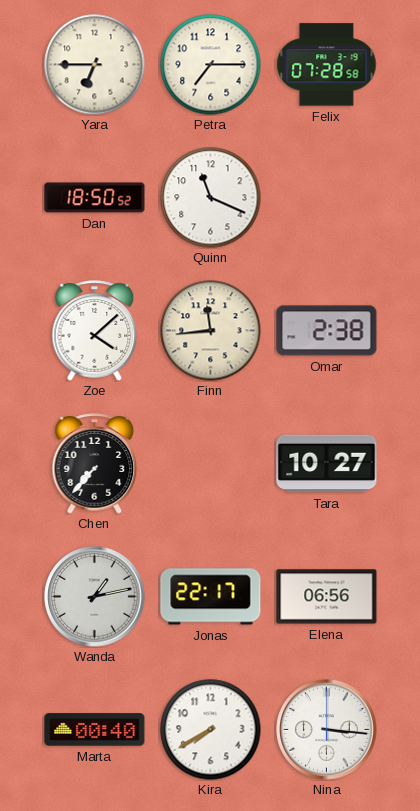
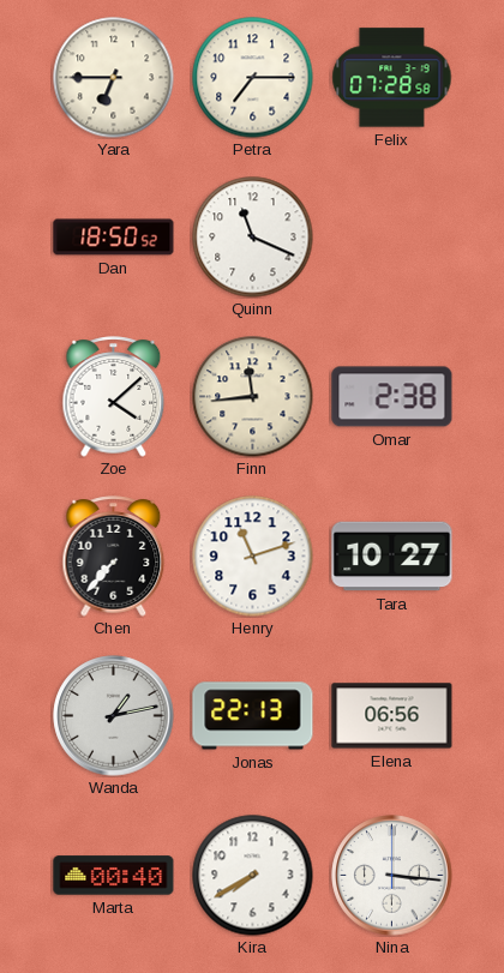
Henry: none -> 11:12
Jonas: 22:17 -> 22:13
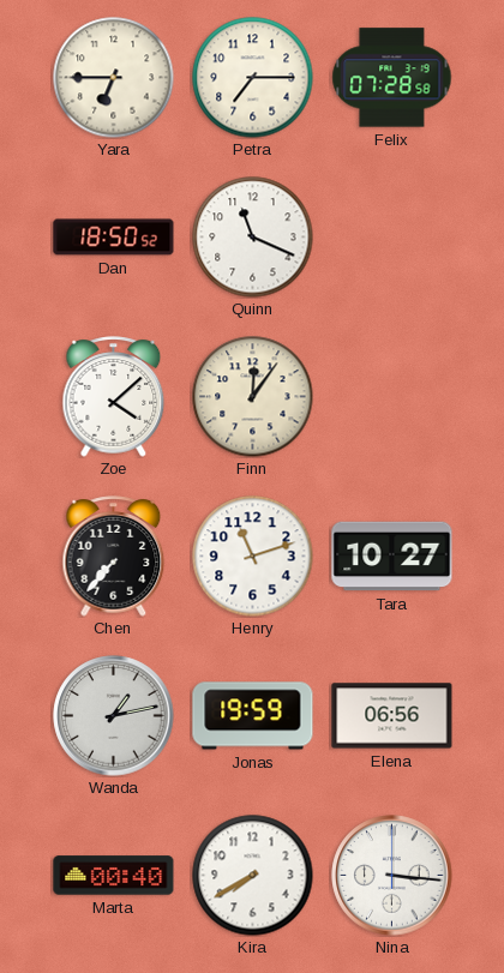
Finn: 11:44 -> 12:06
Omar: 2:38 -> none
Jonas: 22:13 -> 19:59
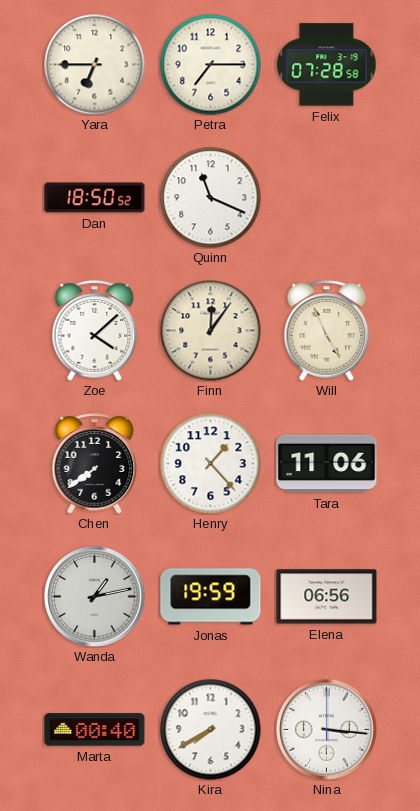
Will: none -> 4:56
Chen: 7:37 -> 7:39
Henry: 11:12 -> 1:23
Tara: 10:27 -> 11:06
